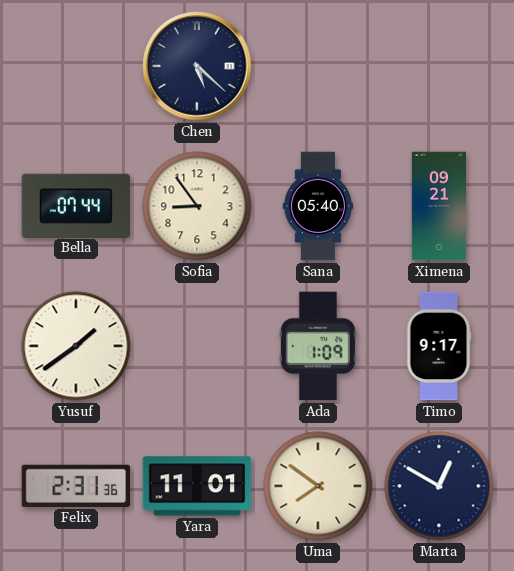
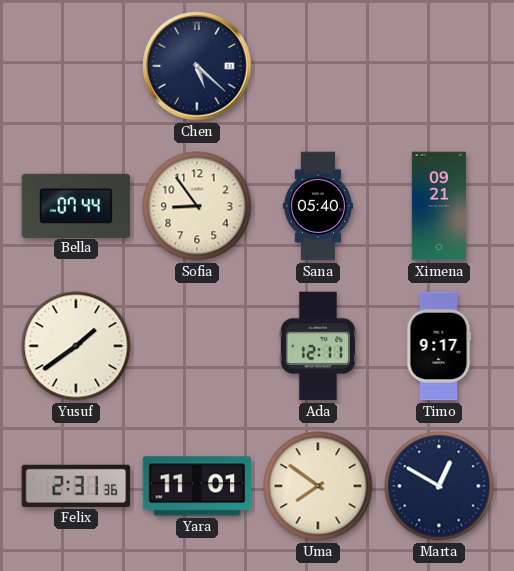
Ada: 1:09 -> 12:11
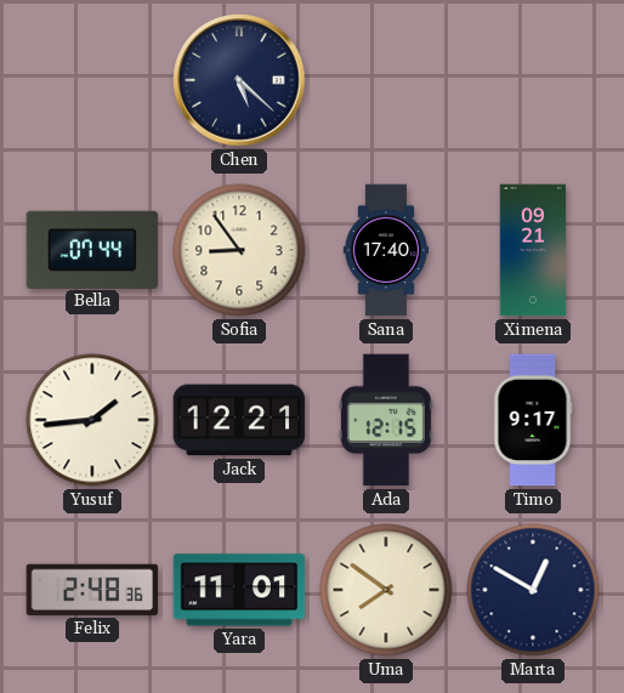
Sana: 05:40 -> 17:40
Yusuf: 1:39 -> 1:44
Jack: none -> 12:21
Ada: 12:11 -> 12:15
Felix: 2:31 -> 2:48
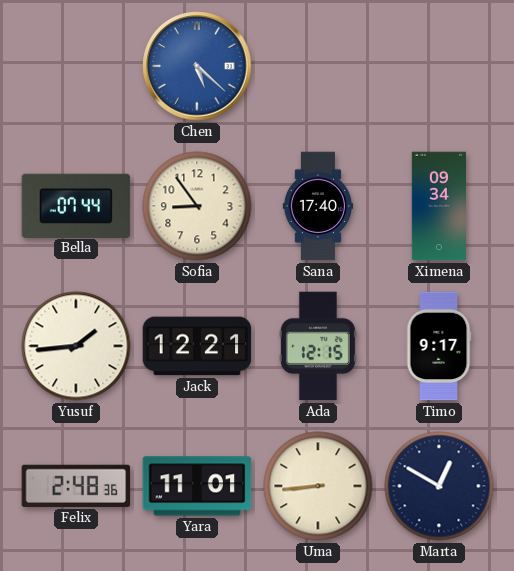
Chen dial: navy -> blue
Ximena: 09:21 -> 09:34
Uma: 7:51 -> 8:44
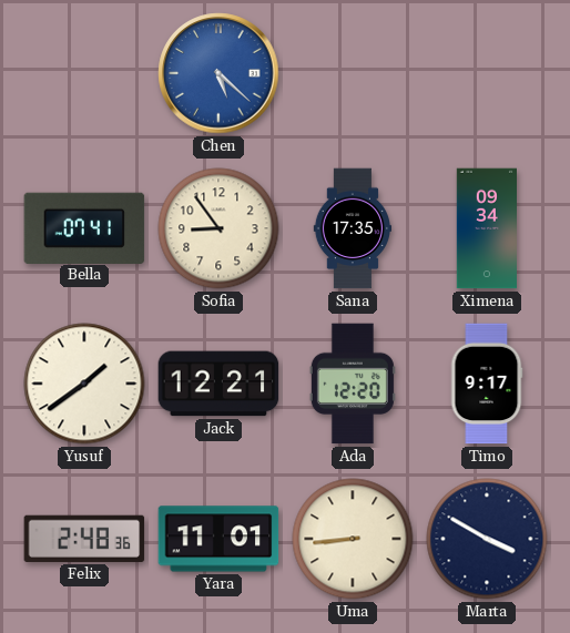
Bella: 07:44 -> 07:41
Sana: 17:40 -> 17:35
Yusuf: 1:44 -> 1:39
Ada: 12:15 -> 12:20
Marta: 12:50 -> 3:50
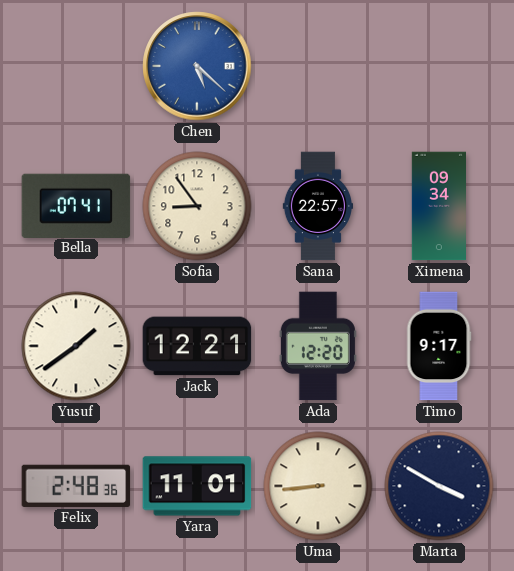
Sana: 17:35 -> 22:57
